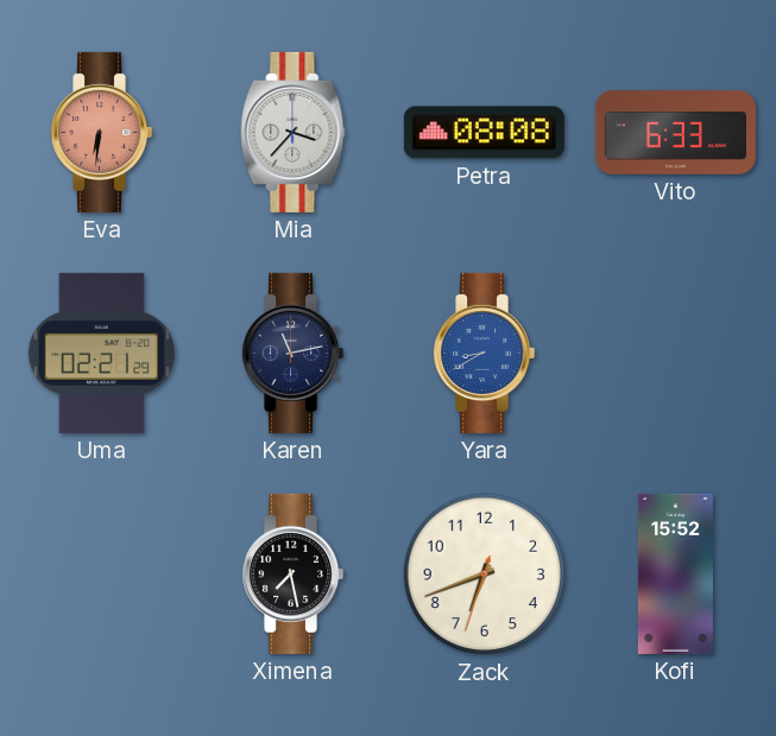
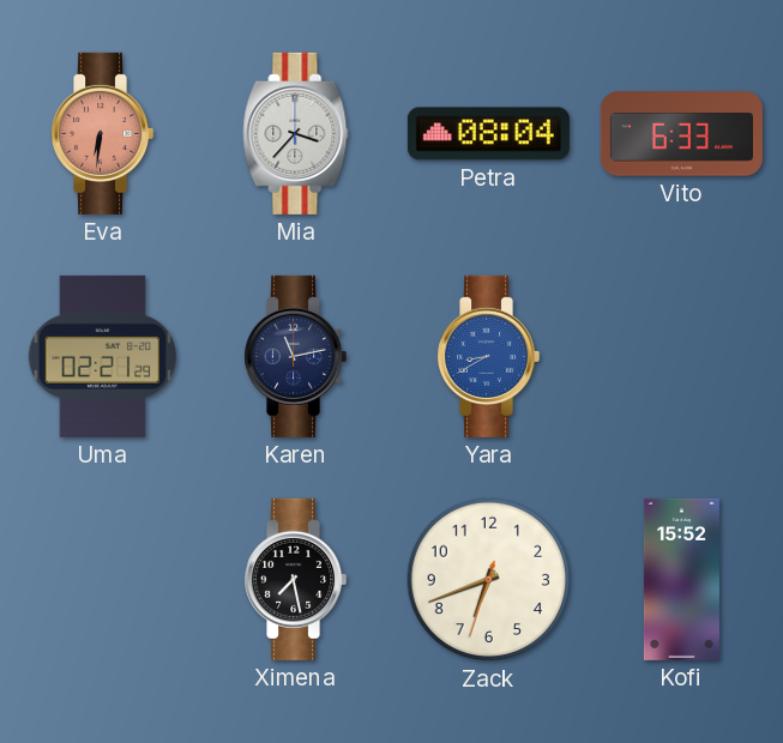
Petra: 08:08 -> 08:04
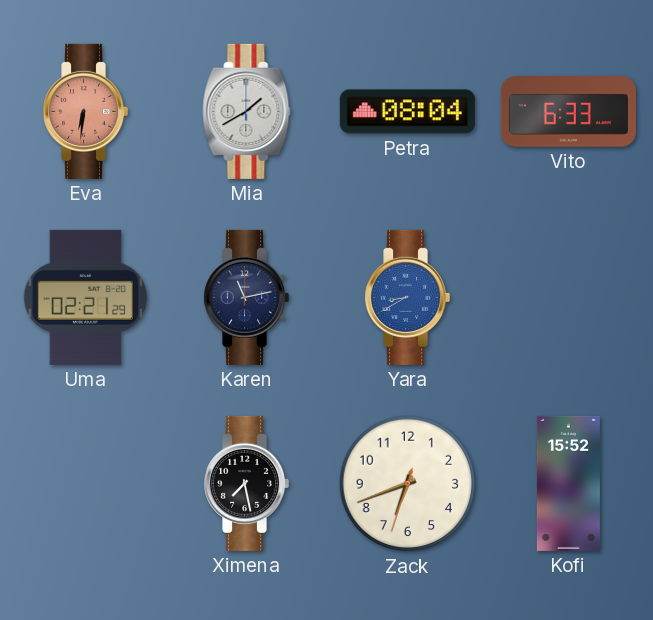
Mia: 3:37 -> 1:40
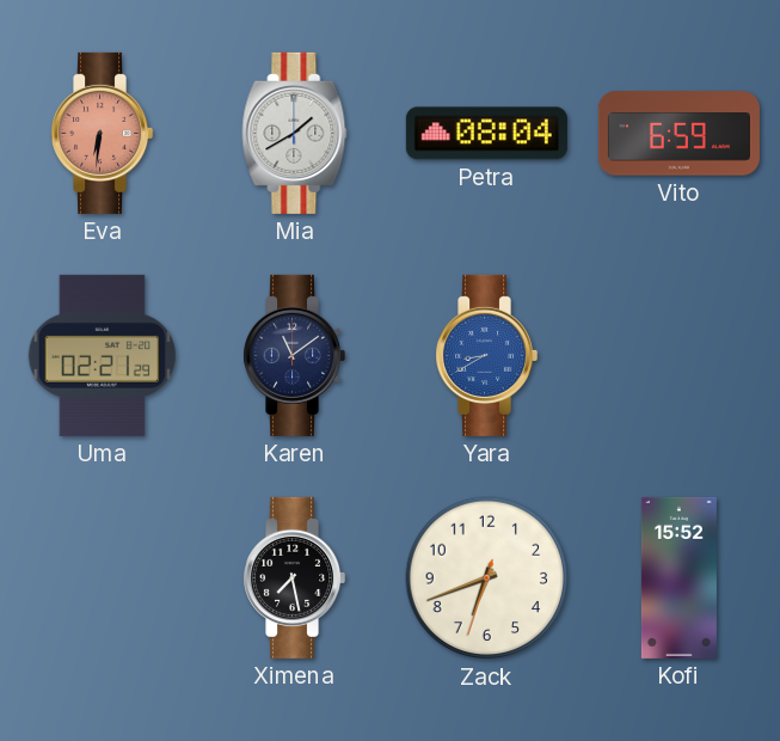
Vito: 6:33 -> 6:59
Karen: 11:13 -> 11:09
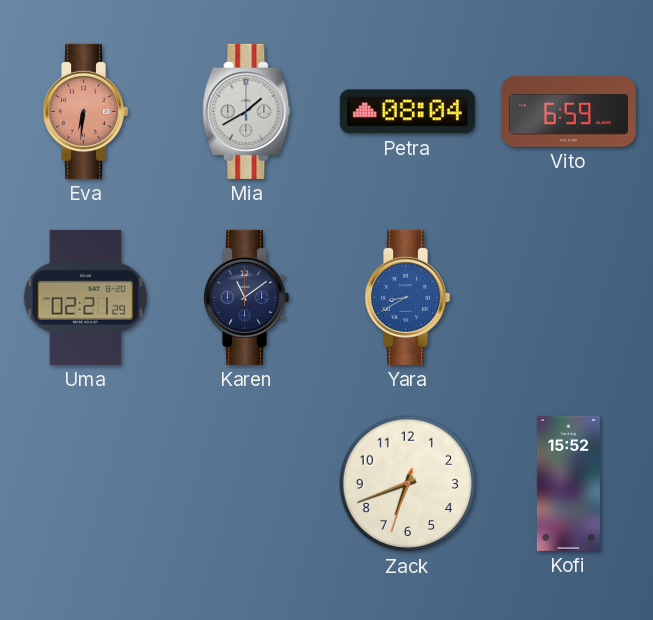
Ximena: 7:28 -> none
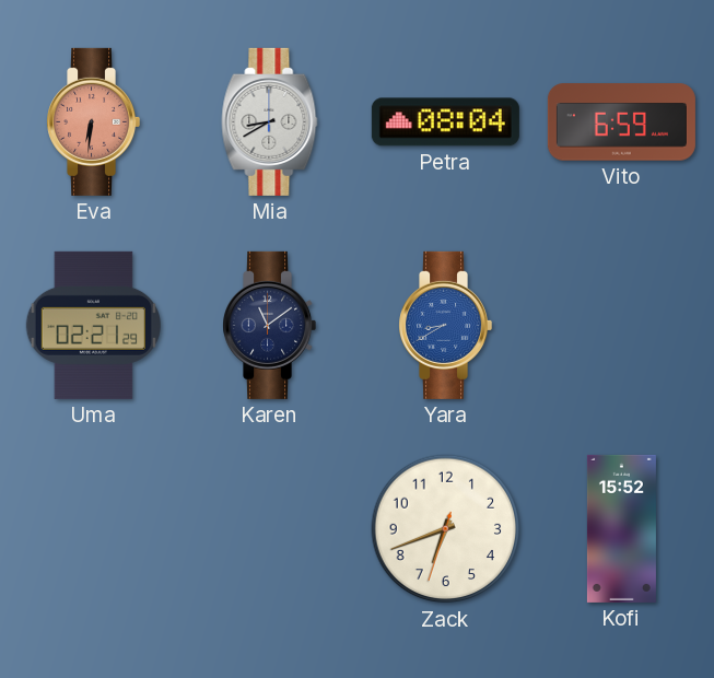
Mia: 1:40 -> 8:40
